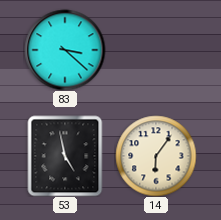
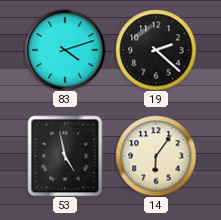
83: 3:22 -> 4:12
19: none -> 2:22
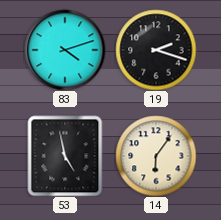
19: 2:22 -> 2:18
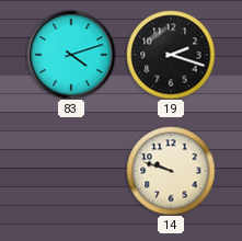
53: 4:58 -> none
14: 6:06 -> 9:48
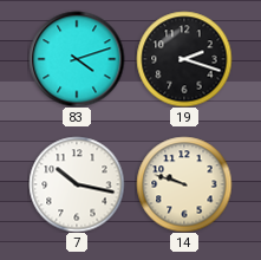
7: none -> 10:17
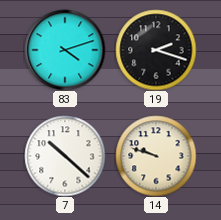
7: 10:17 -> 10:22
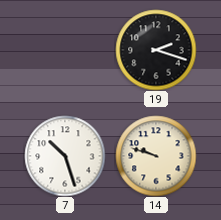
83: 4:12 -> none
7: 10:22 -> 10:27
